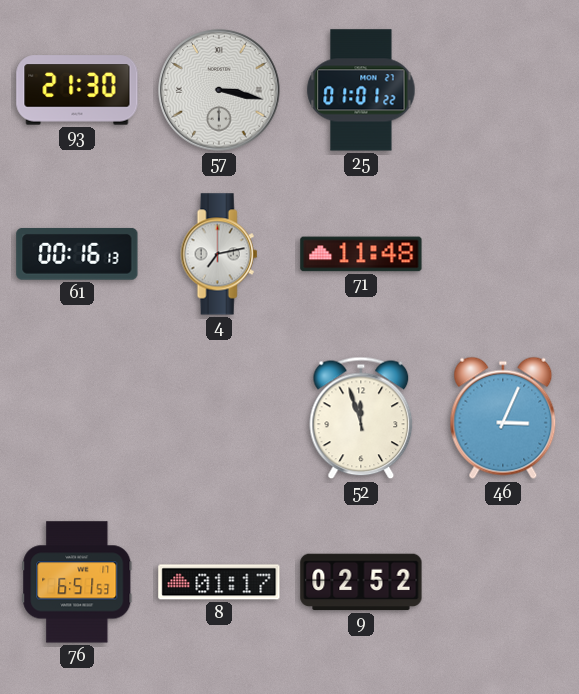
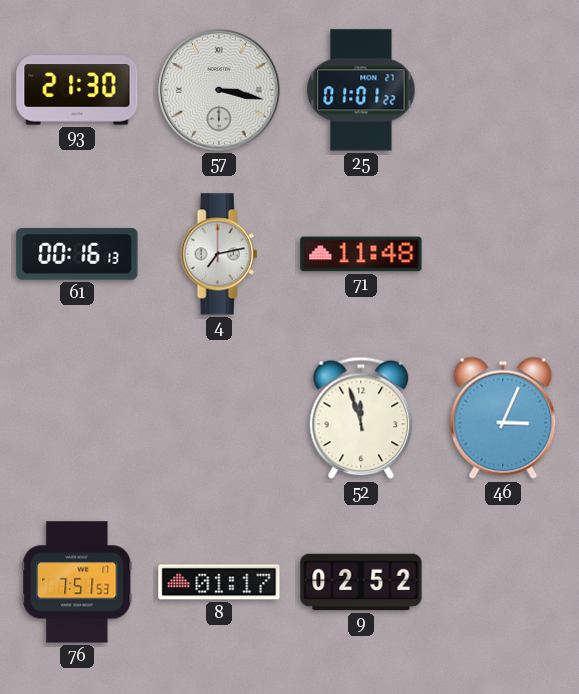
76: 6:51 -> 7:51
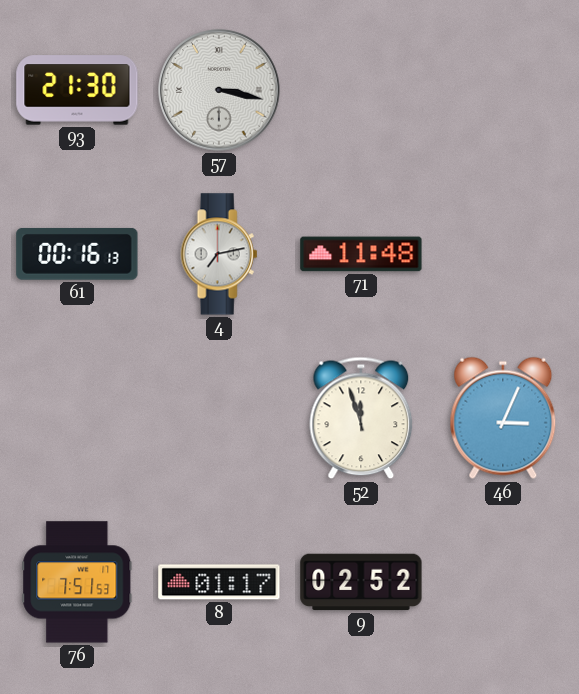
25: 01:01 -> none
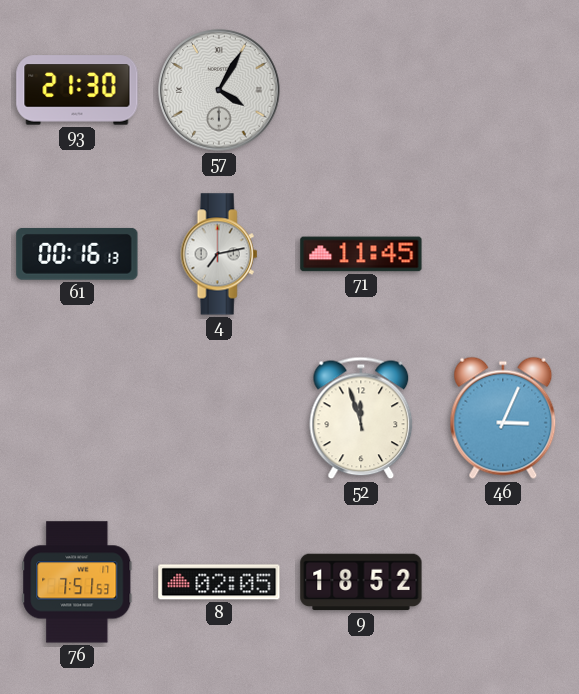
57: 3:17 -> 4:05
71: 11:48 -> 11:45
8: 01:17 -> 02:05
9: 02:52 -> 18:52
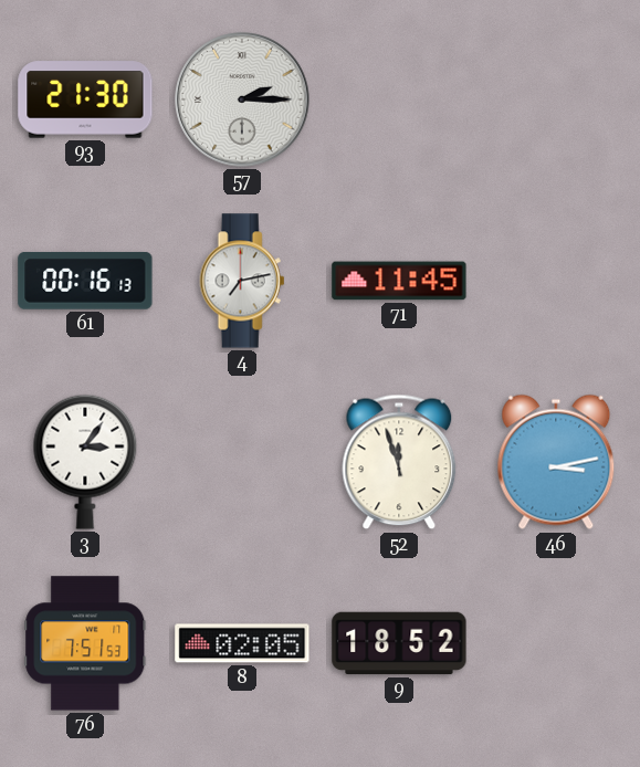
57: 4:05 -> 2:15
3: none -> 3:06
46: 3:04 -> 3:13
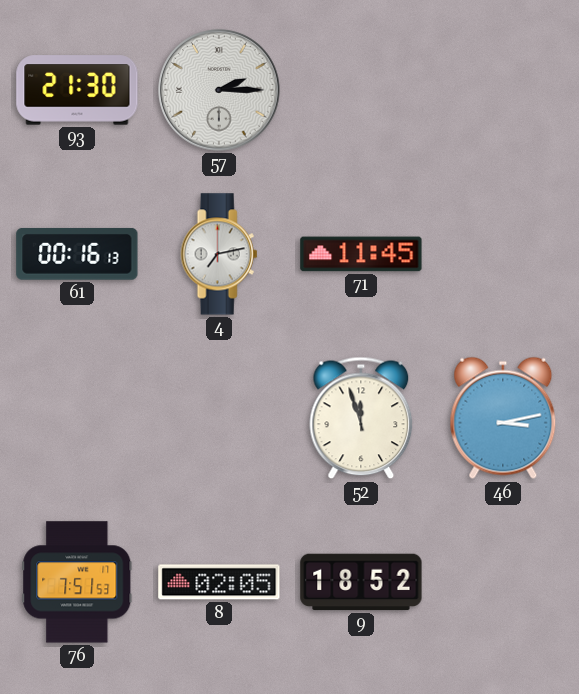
3: 3:06 -> none
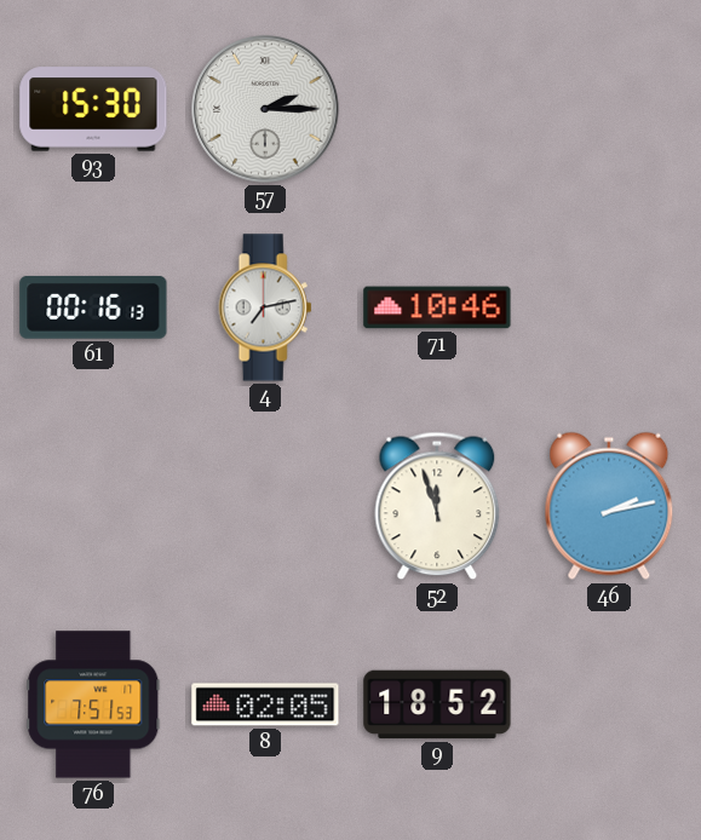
93: 21:30 -> 15:30
71: 11:45 -> 10:46
46: 3:13 -> 2:13
